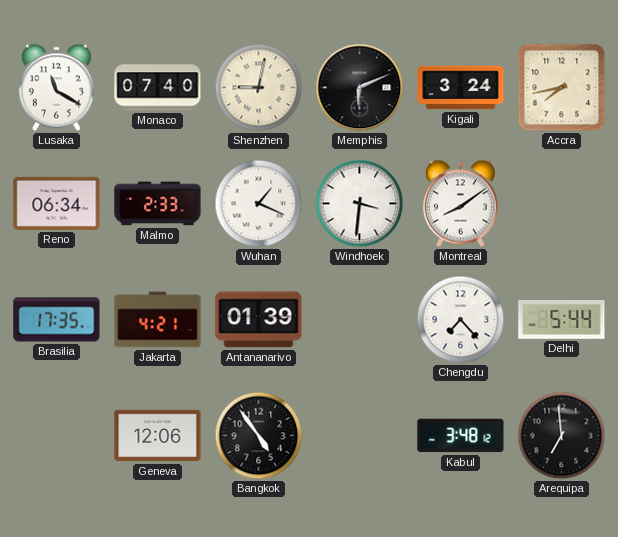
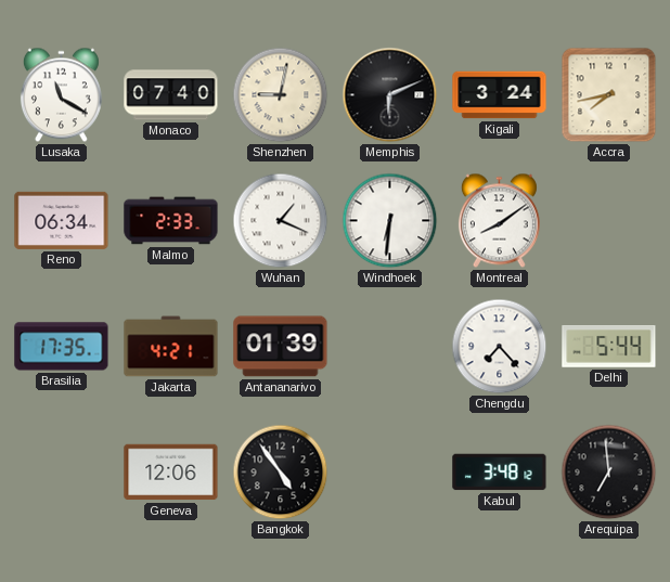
Windhoek: 3:31 -> 6:31
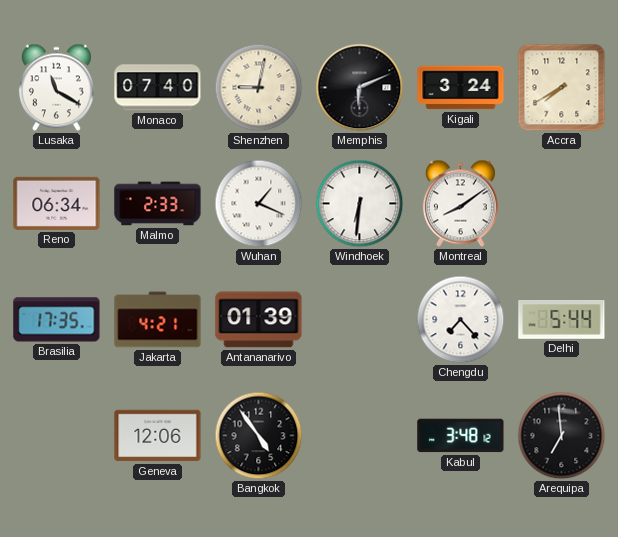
Accra: 7:43 -> 7:40
